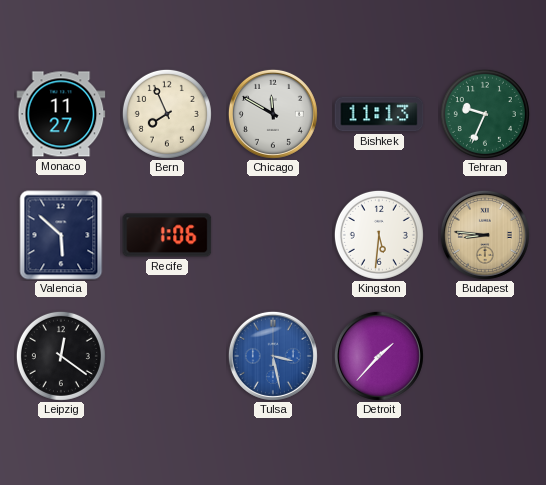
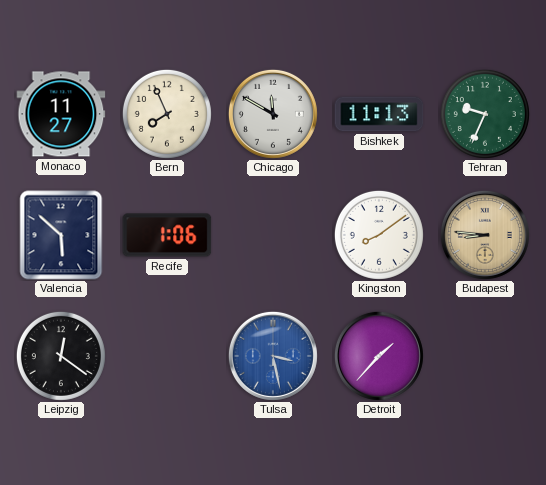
Kingston: 5:31 -> 8:09
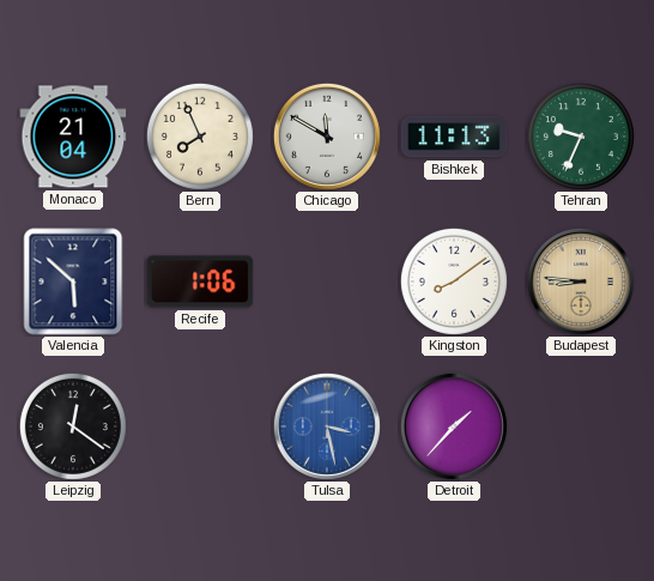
Monaco: 11:27 -> 21:04
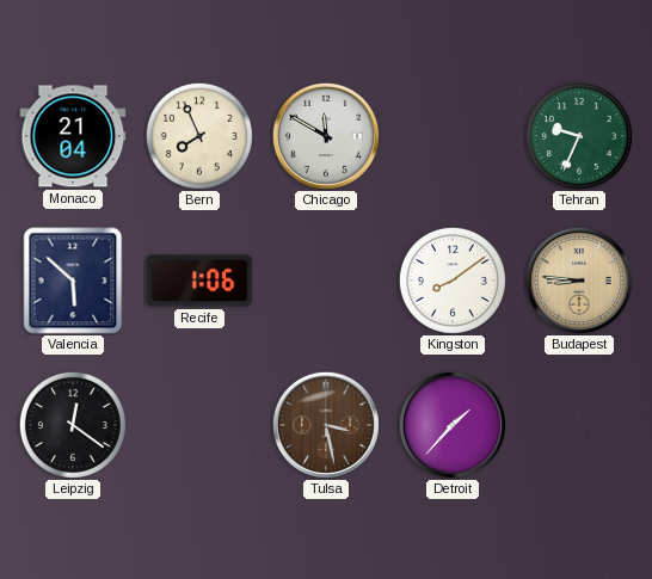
Bishkek: 11:13 -> none
Tulsa dial: blue -> brown
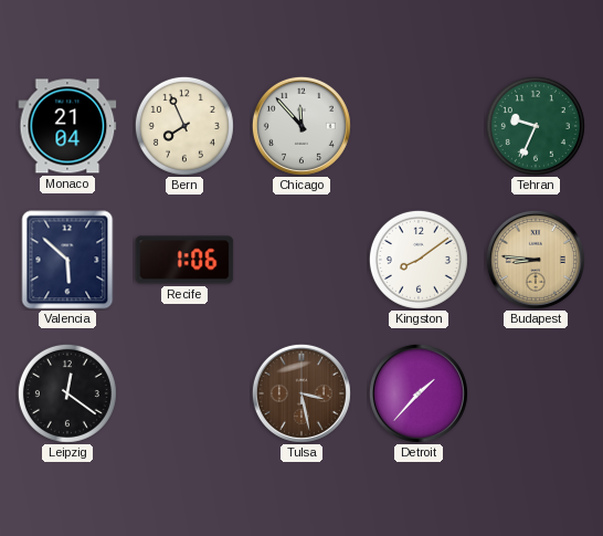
Chicago: 11:50 -> 11:53
